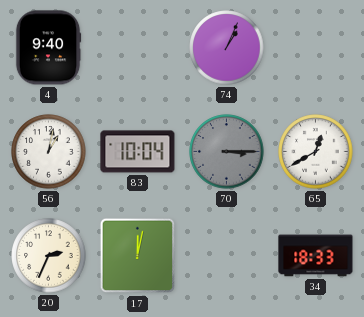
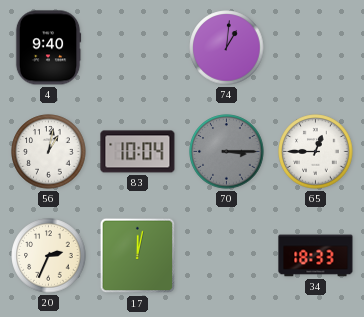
74: 1:04 -> 1:01
65: 12:40 -> 12:45
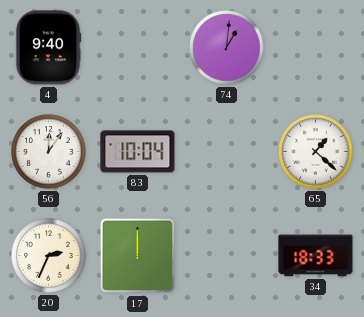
56: 1:02 -> 12:06
70: 3:15 -> none
65: 12:45 -> 1:22
17: 12:02 -> 12:00
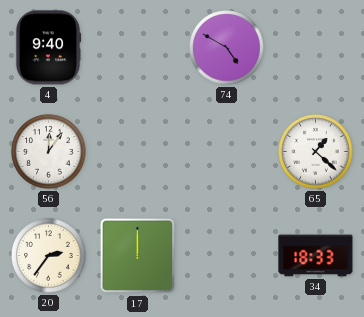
74: 1:01 -> 4:50
83: 10:04 -> none
20: 2:34 -> 2:36
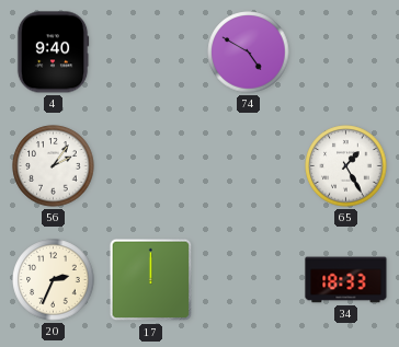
56: 12:06 -> 2:06
65: 1:22 -> 1:25
20: 2:36 -> 2:34
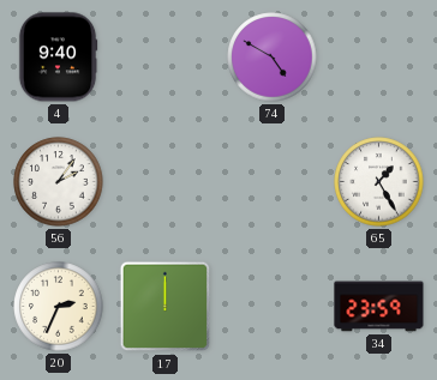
34: 18:33 -> 23:59
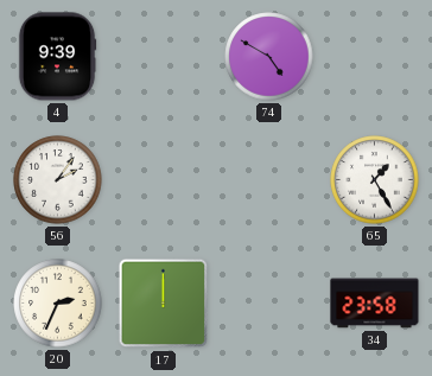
4: 9:40 -> 9:39
34: 23:59 -> 23:58
